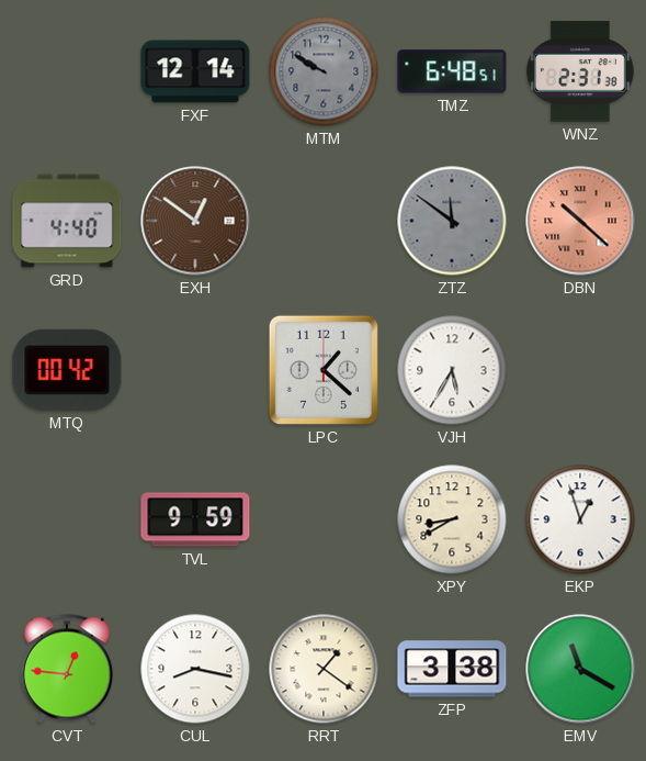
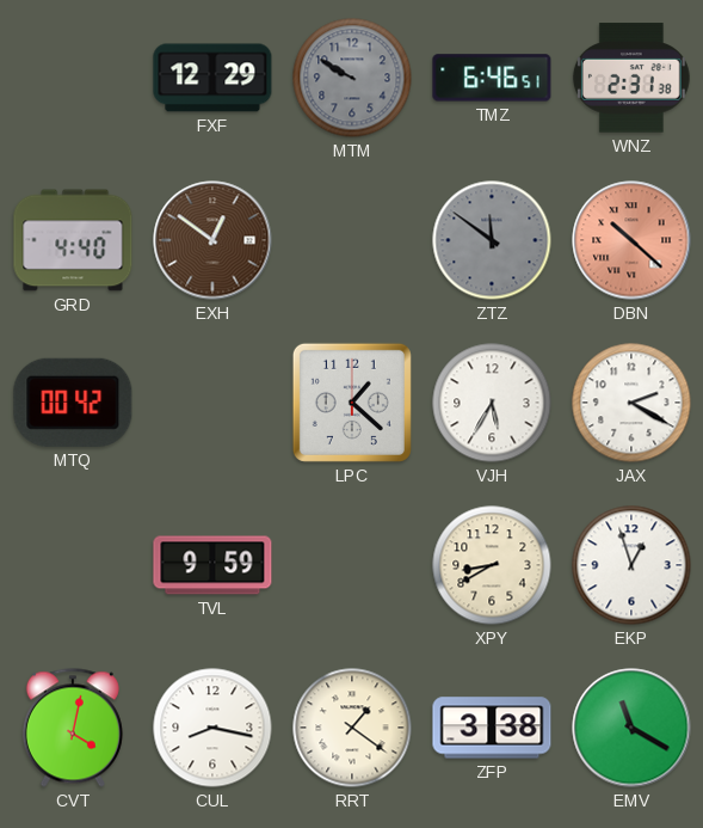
FXF: 12:14 -> 12:29
TMZ: 6:48 -> 6:46
JAX: none -> 2:20
CVT: 12:46 -> 4:02
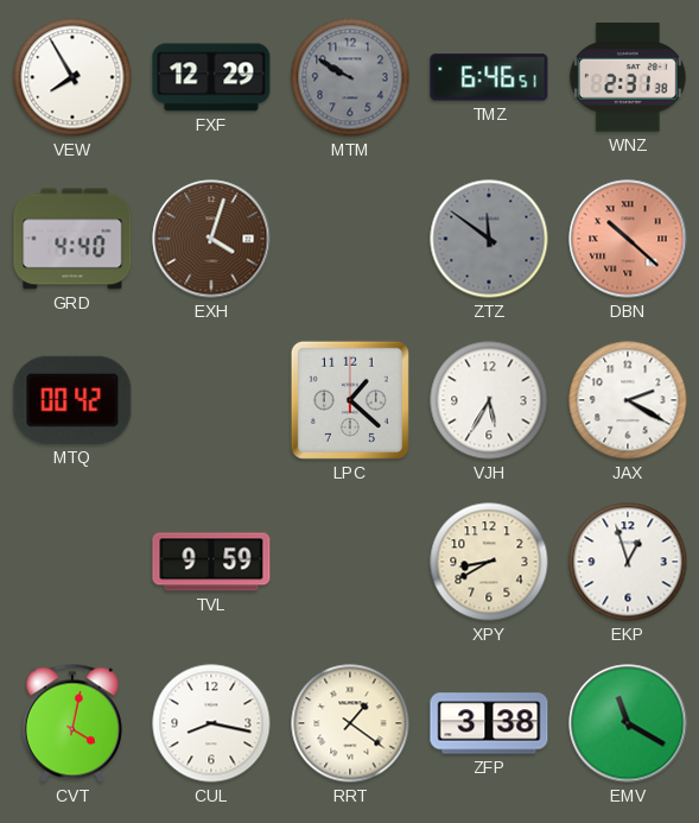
VEW: none -> 7:55
EXH: 12:51 -> 4:03
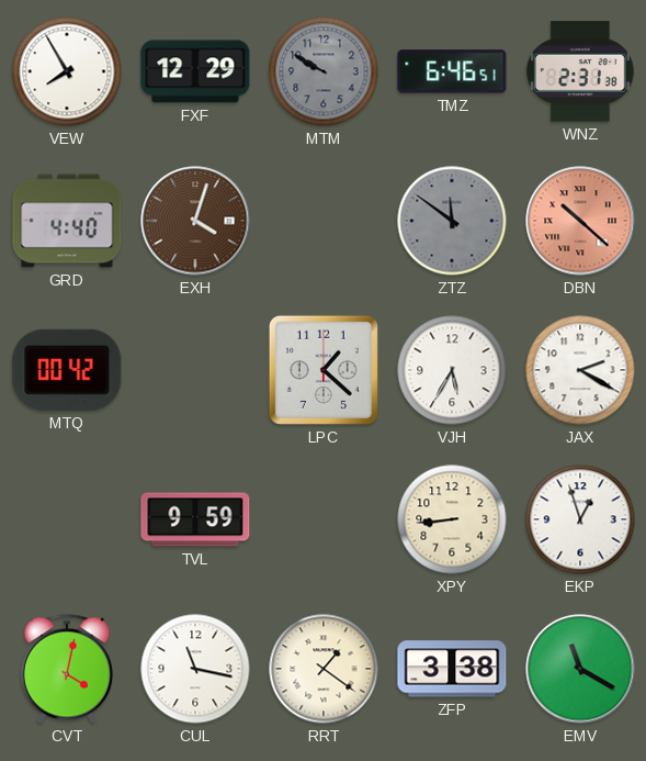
XPY: 8:40 -> 8:44
CUL: 8:17 -> 11:17
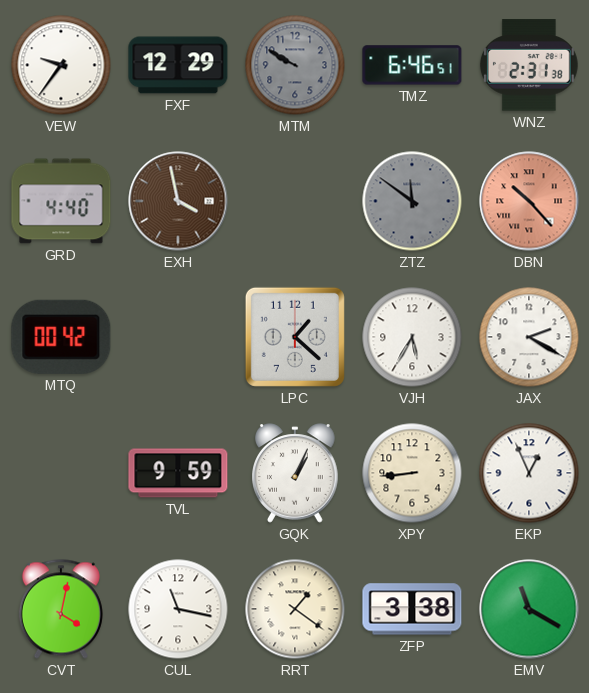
VEW: 7:55 -> 9:36
EXH: 4:03 -> 3:58
DBN: 10:22 -> 10:23
GQK: none -> 1:04
EKP: 12:57 -> 12:56
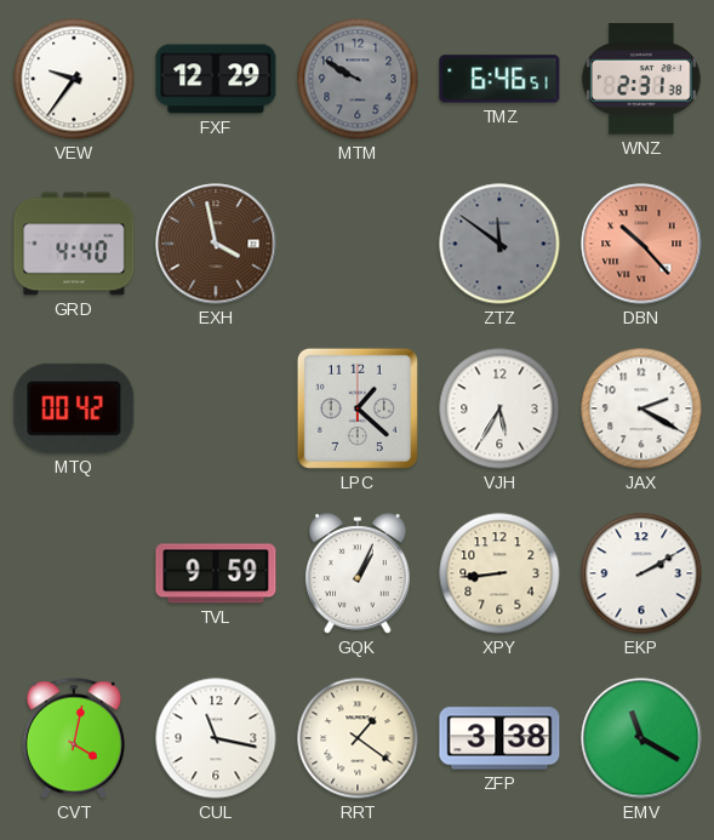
EKP: 12:56 -> 2:10
